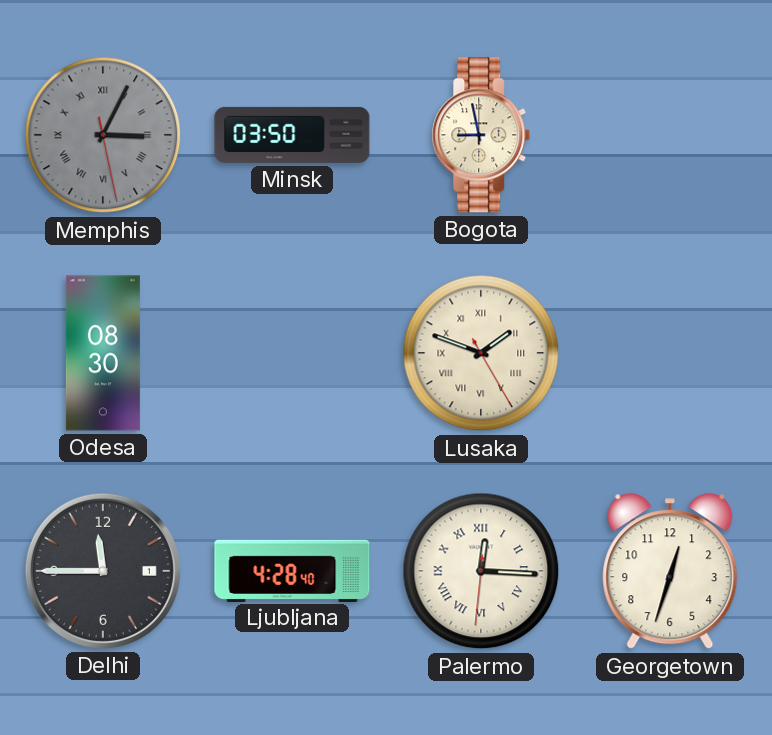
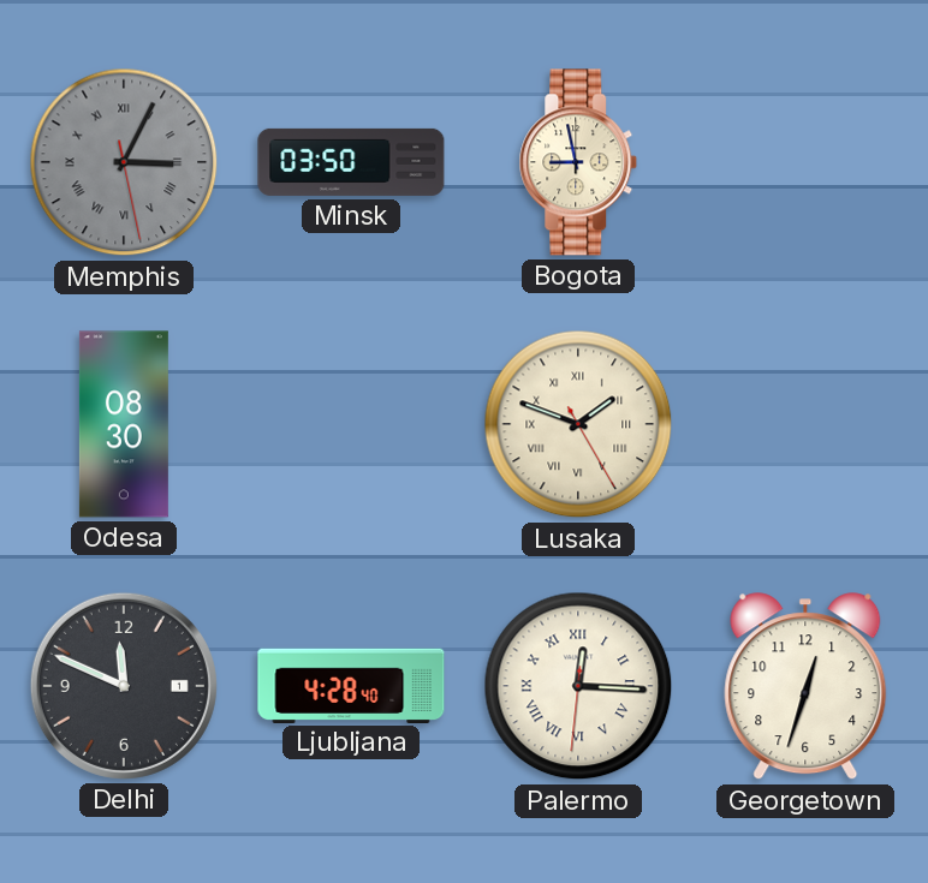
Delhi: 11:45 -> 11:49
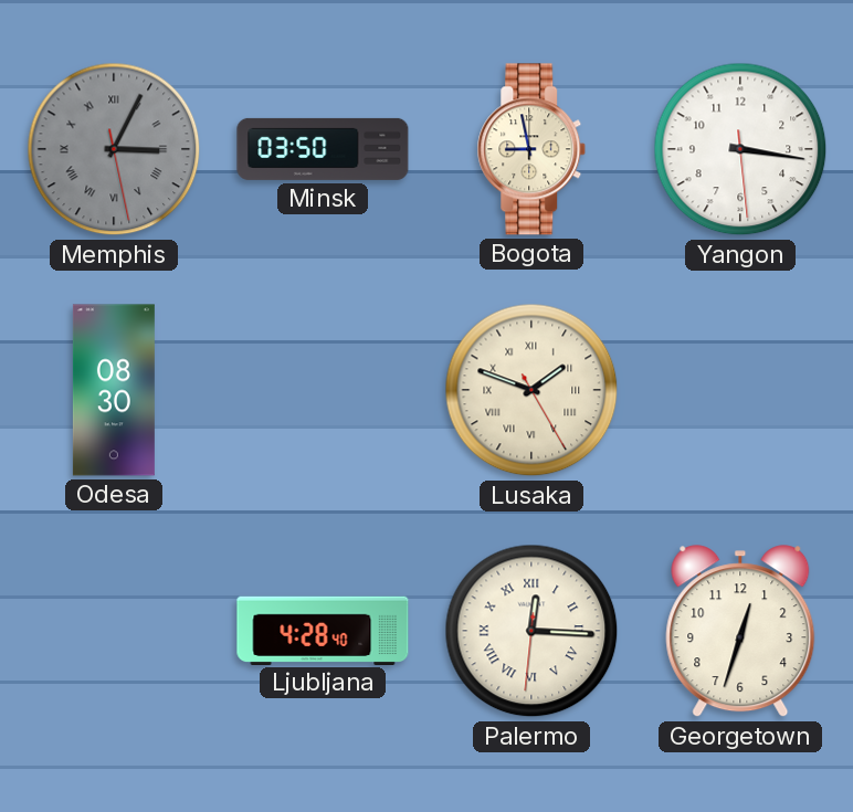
Yangon: none -> 3:16
Delhi: 11:49 -> none
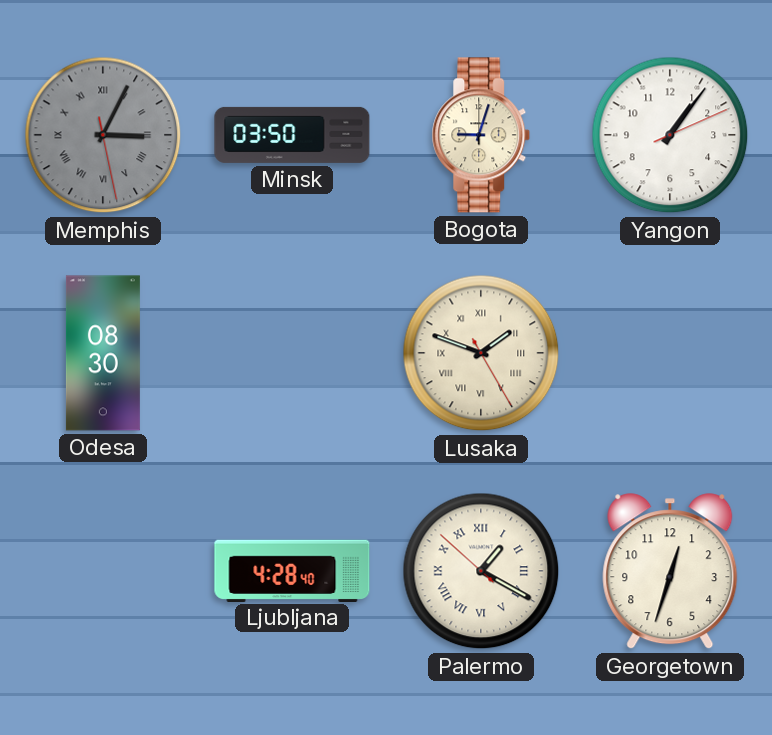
Bogota: 8:58 -> 9:03
Yangon: 3:16 -> 1:06
Palermo: 12:15 -> 1:19
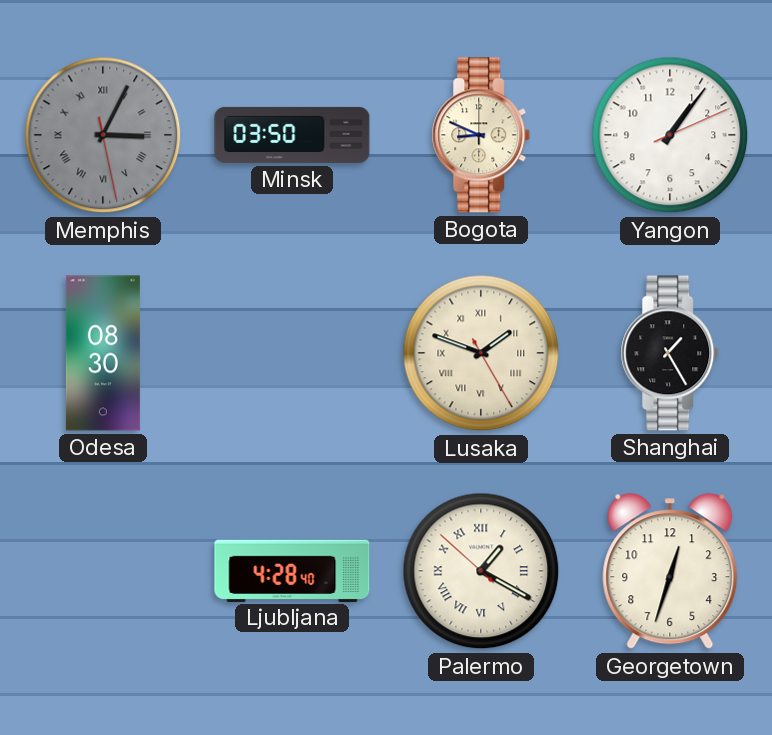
Bogota: 9:03 -> 8:49
Shanghai: none -> 1:25
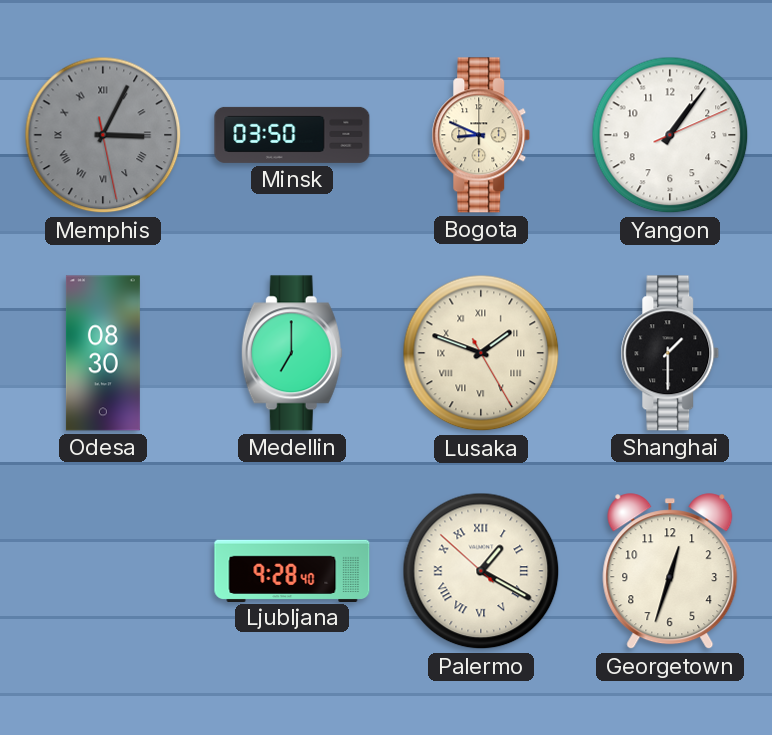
Medellin: none -> 7:00
Shanghai: 1:25 -> 1:30
Ljubljana: 4:28 -> 9:28
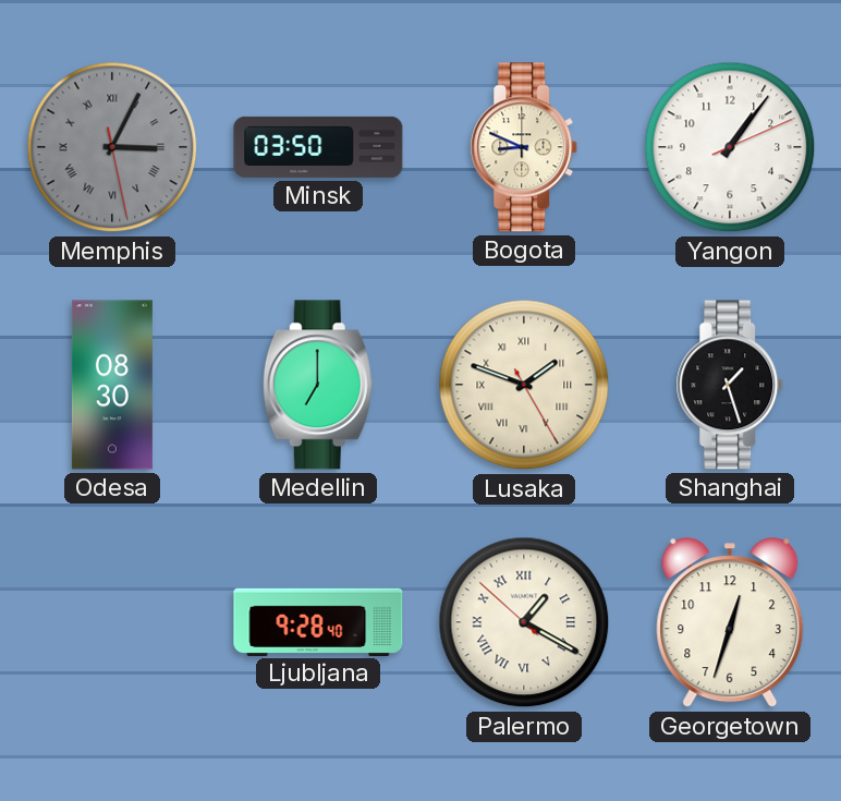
Shanghai: 1:30 -> 1:27
